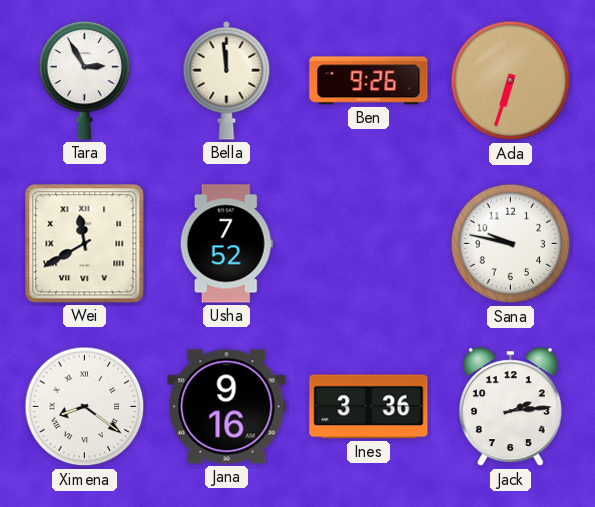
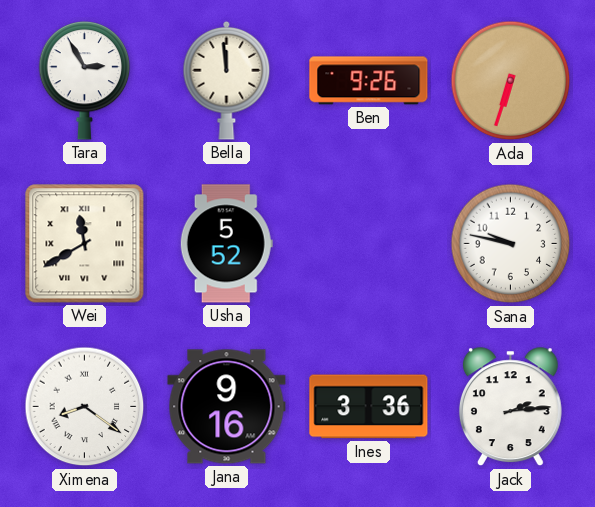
Usha: 7:52 -> 5:52
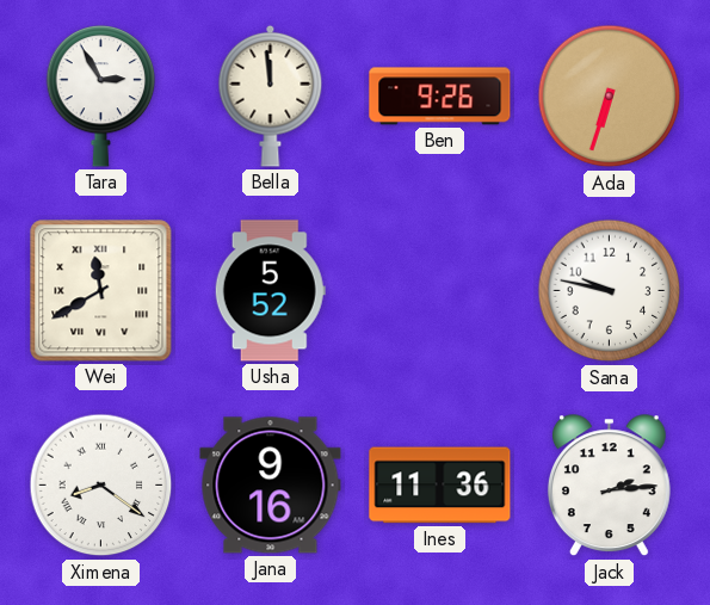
Ines: 3:36 -> 11:36
